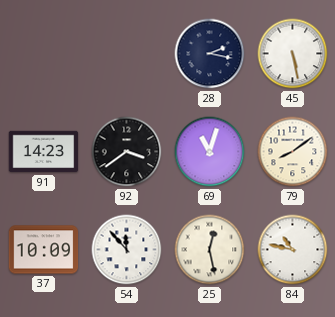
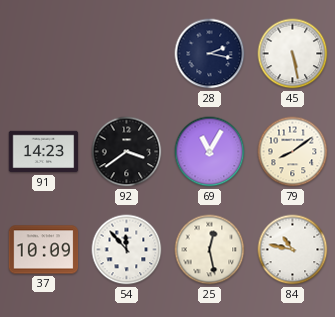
69: 11:03 -> 11:05
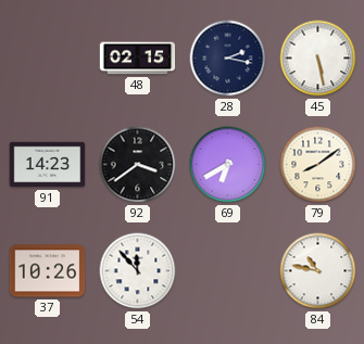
48: none -> 02:15
69: 11:05 -> 6:40
37: 10:09 -> 10:26
25: 12:28 -> none
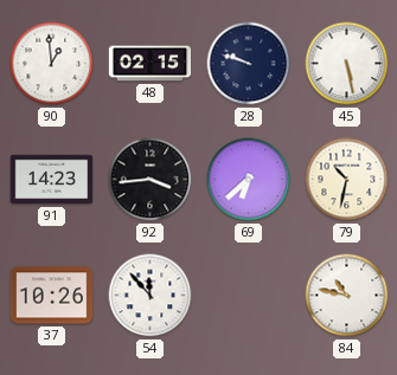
90: none -> 12:59
28: 2:17 -> 9:48
92: 3:39 -> 3:44
69: 6:40 -> 6:38
79: 8:09 -> 10:32
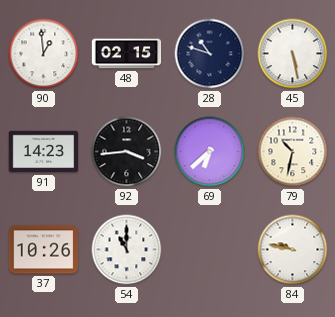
28: 9:48 -> 10:48
54: 11:53 -> 11:00
84: 10:47 -> 9:47
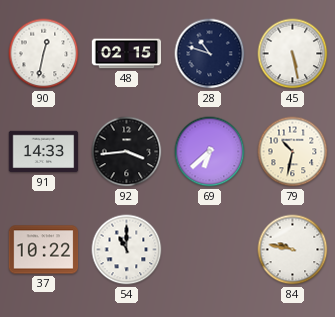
90: 12:59 -> 12:32
91: 14:23 -> 14:33
37: 10:26 -> 10:22
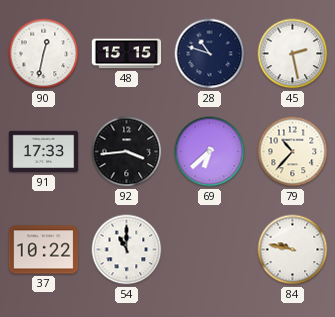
48: 02:15 -> 15:15
45: 5:28 -> 2:28
91: 14:33 -> 17:33
79: 10:32 -> 10:37
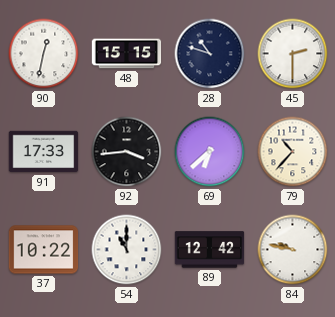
45: 2:28 -> 2:30
89: none -> 12:42
